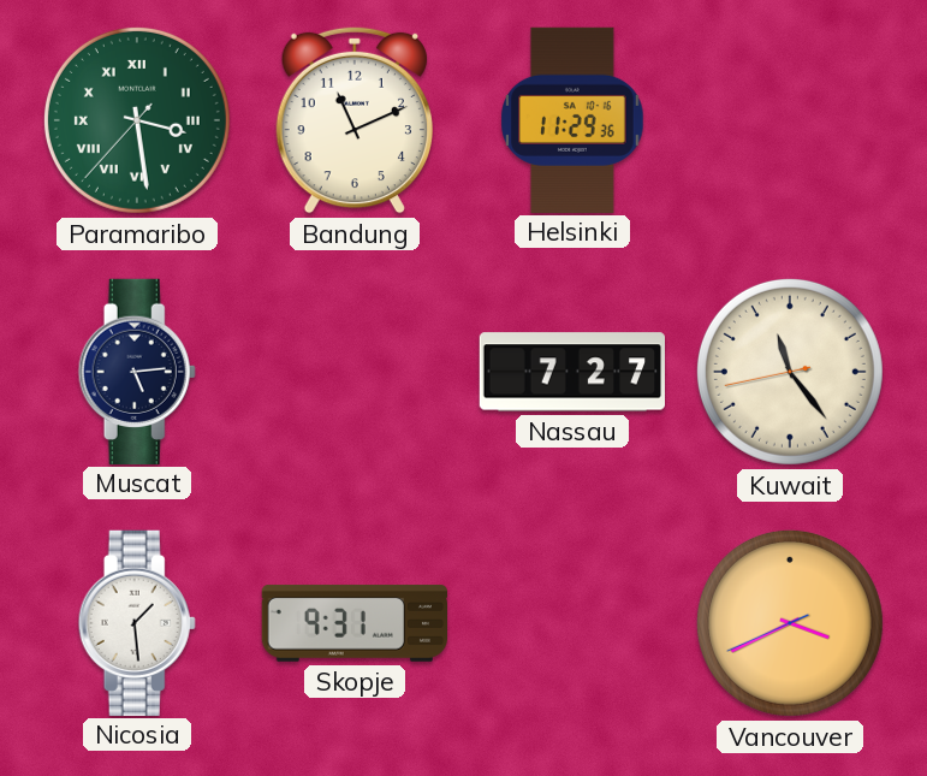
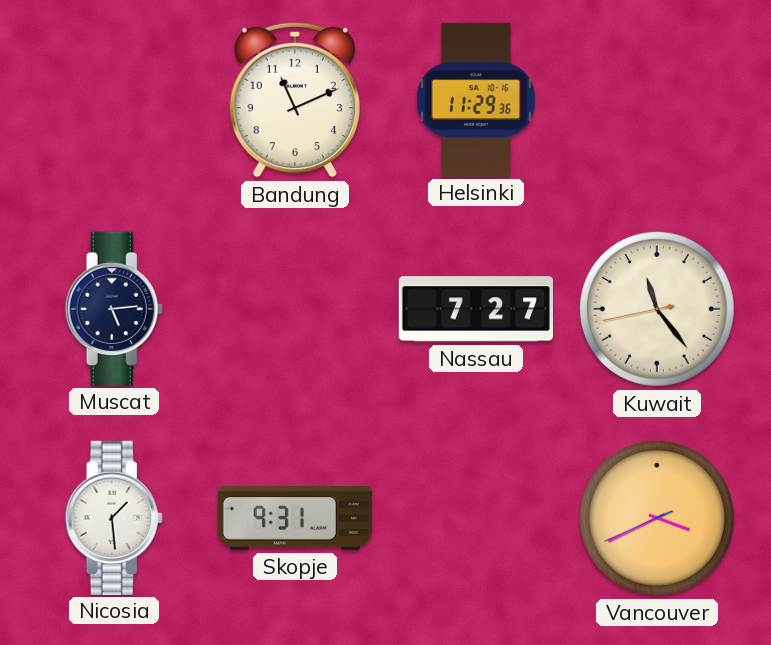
Paramaribo: 3:28 -> none
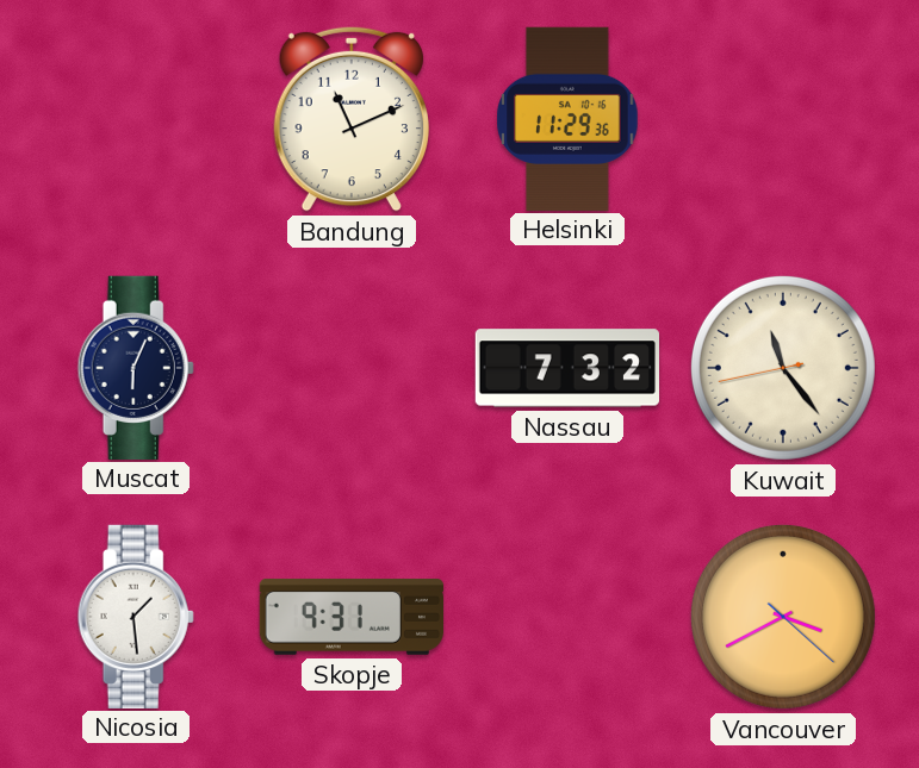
Muscat: 5:14 -> 6:04
Nassau: 7:27 -> 7:32
Vancouver: 3:40:41 -> 3:40:22
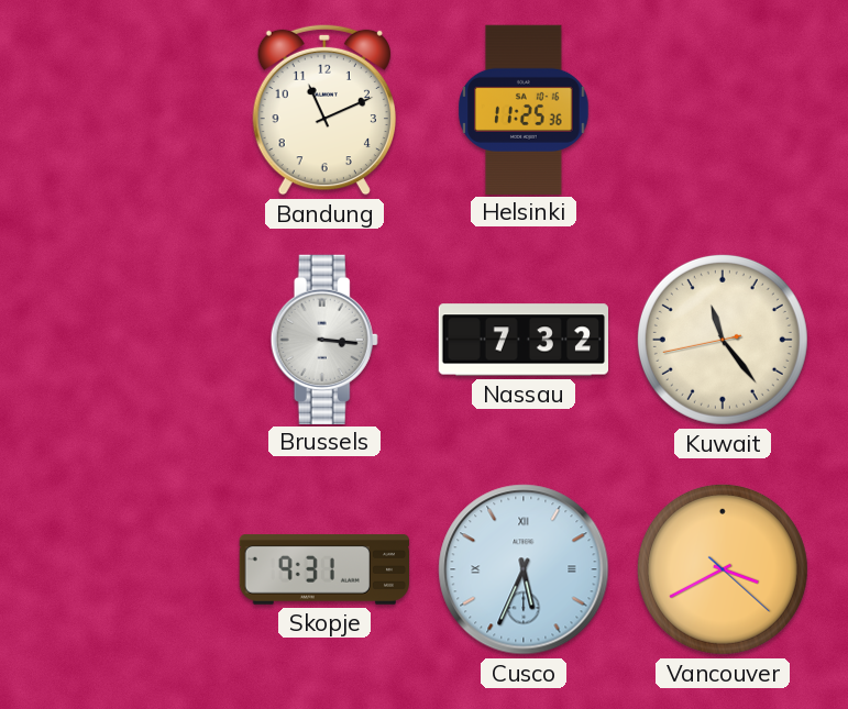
Helsinki: 11:29 -> 11:25
Muscat: 6:04 -> none
Brussels: none -> 3:16
Nicosia: 1:29 -> none
Cusco: none -> 5:34
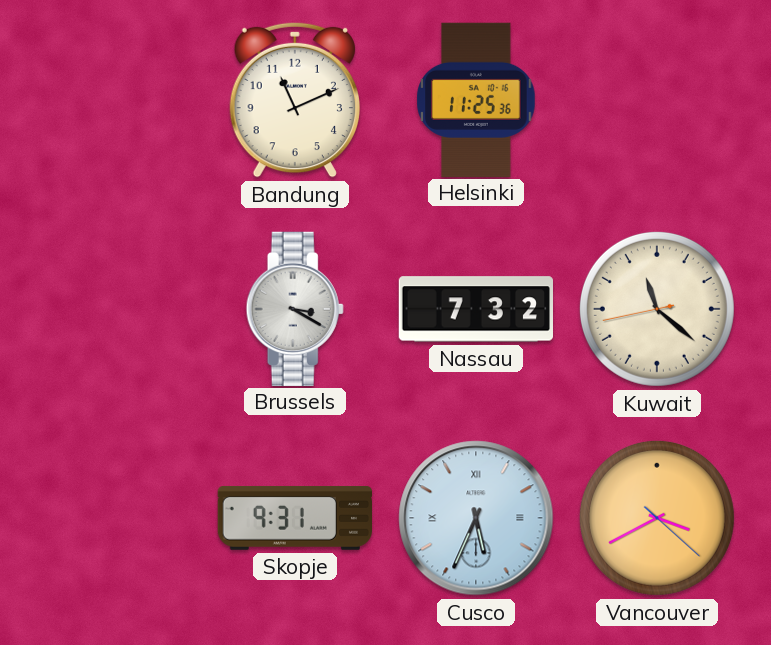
Brussels: 3:16 -> 3:20
Kuwait: 11:23 -> 11:21
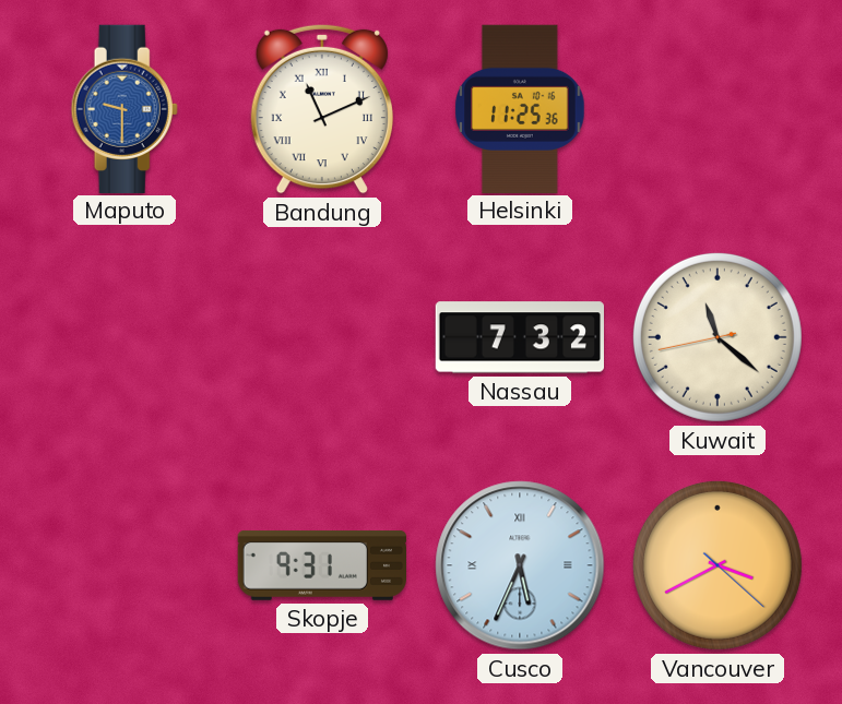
Maputo: none -> 9:30
Bandung numerals: Arabic -> Roman
Brussels: 3:20 -> none
